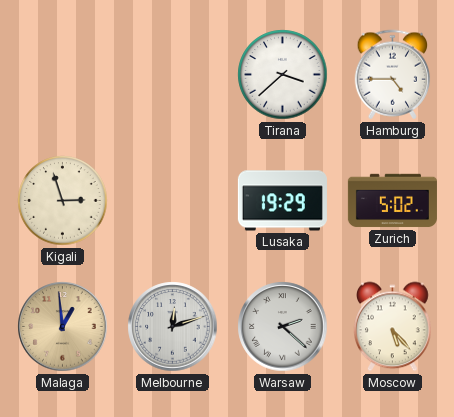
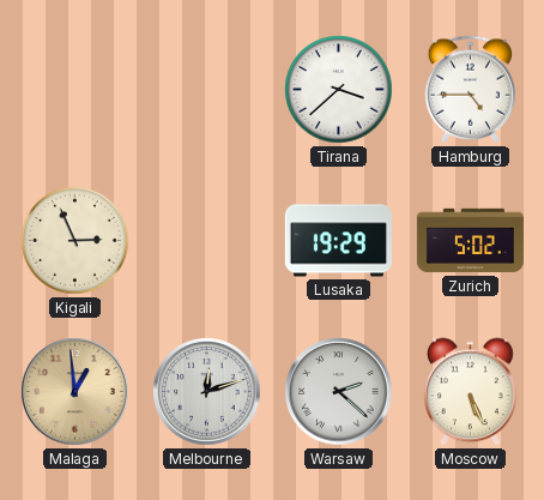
Kigali: 2:57 -> 2:56
Moscow: 5:23 -> 5:26
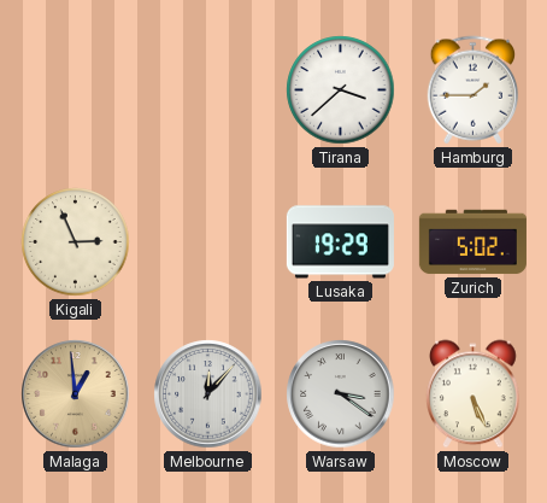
Hamburg: 4:45 -> 1:45
Melbourne: 12:12 -> 12:07
Warsaw: 2:22 -> 3:21
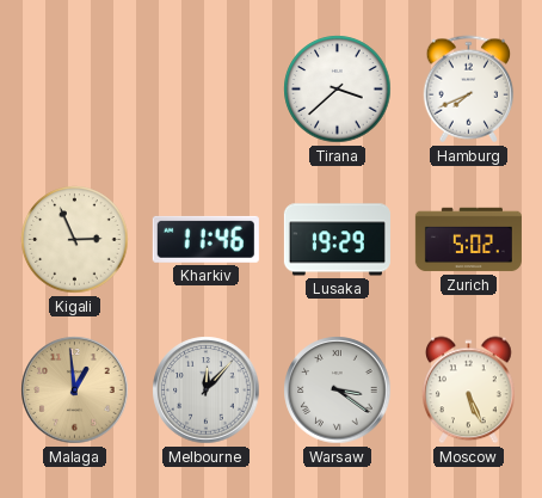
Hamburg: 1:45 -> 7:41
Kharkiv: none -> 11:46
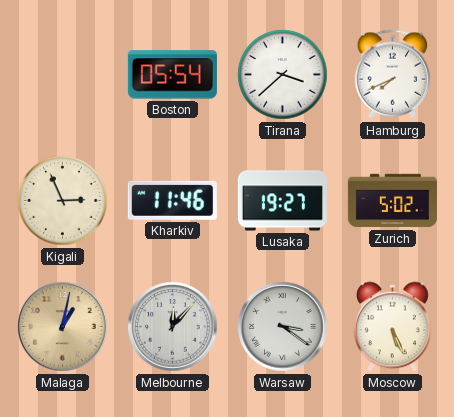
Boston: none -> 05:54
Lusaka: 19:29 -> 19:27
Malaga: 12:59 -> 1:02
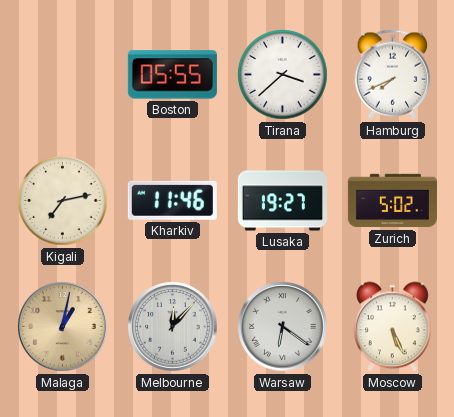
Boston: 05:54 -> 05:55
Kigali: 2:56 -> 7:13
Warsaw: 3:21 -> 6:21
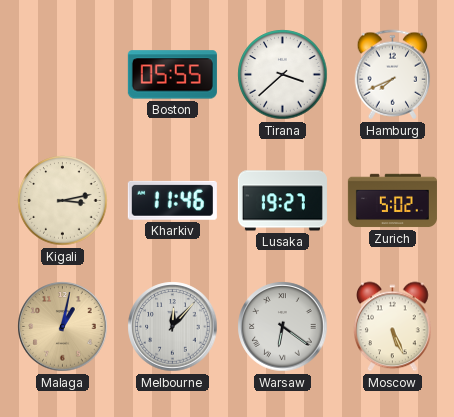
Kigali: 7:13 -> 3:13
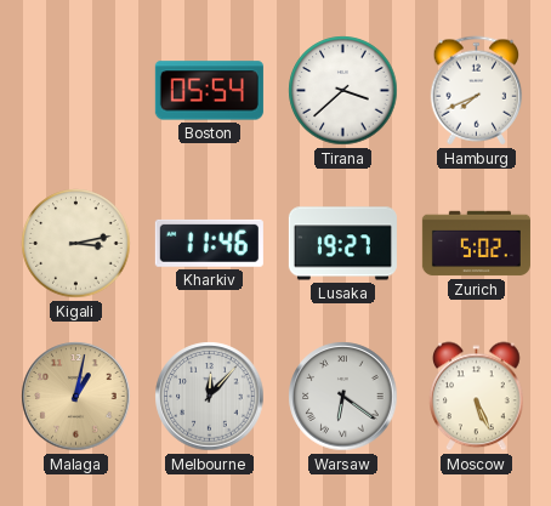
Boston: 05:55 -> 05:54
